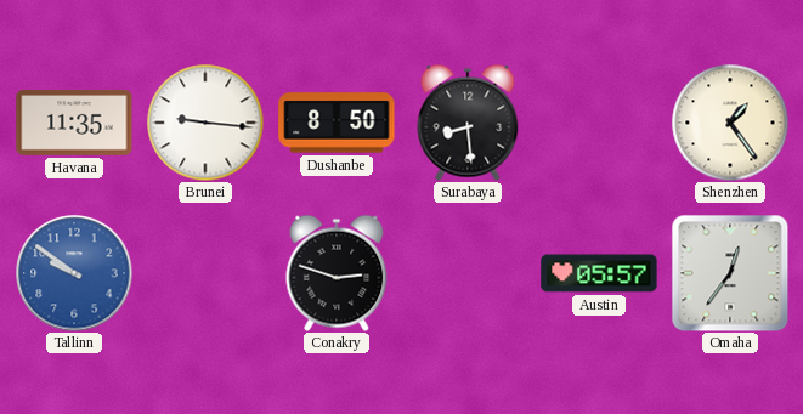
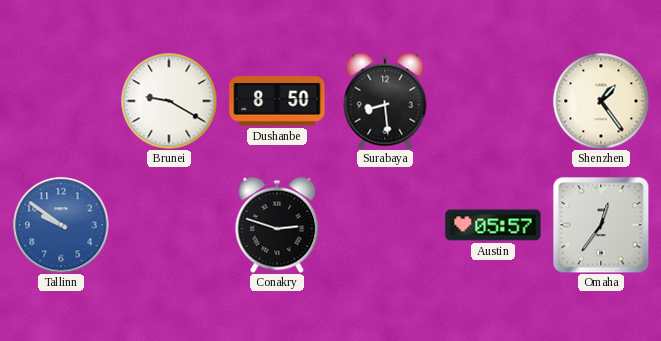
Havana: 11:35 -> none
Brunei: 9:16 -> 9:20
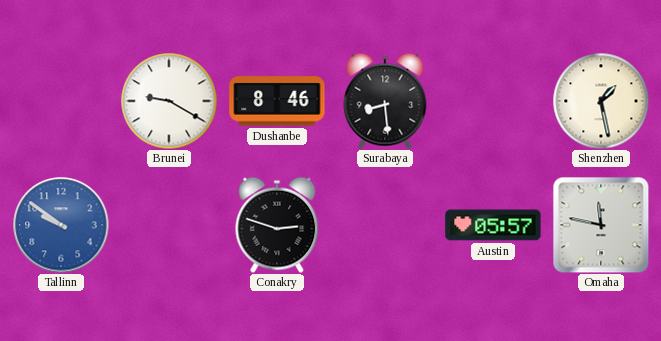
Dushanbe: 8:50 -> 8:46
Shenzhen: 1:24 -> 1:28
Omaha: 12:36 -> 11:47
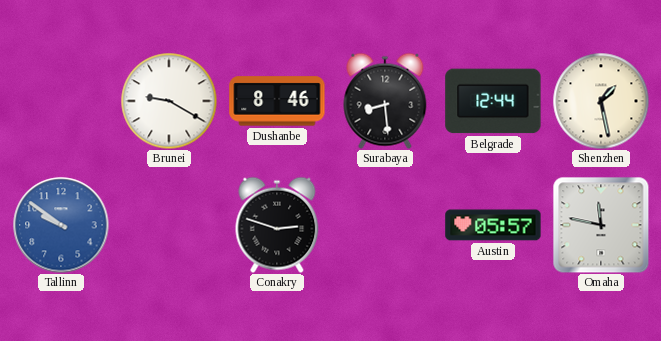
Belgrade: none -> 12:44
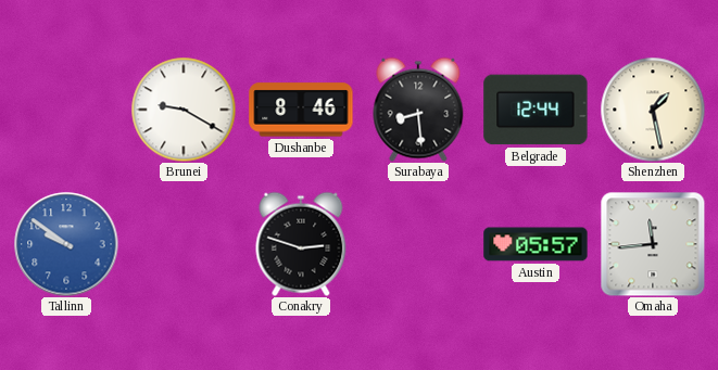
Omaha: 11:47 -> 11:44
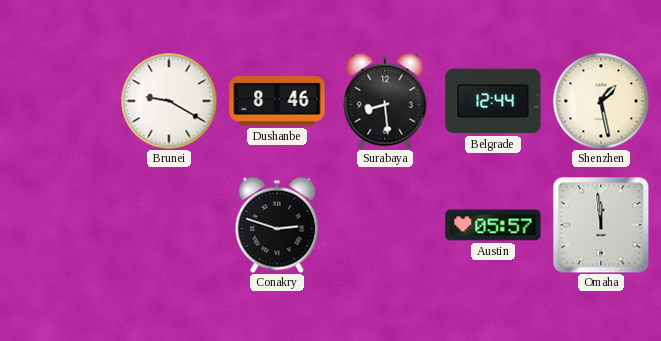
Tallinn: 9:51 -> none
Omaha: 11:44 -> 11:59
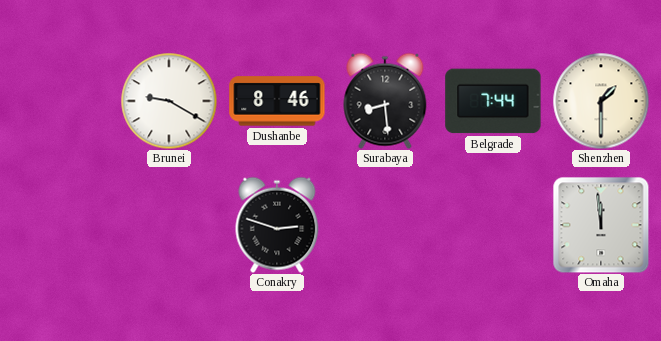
Belgrade: 12:44 -> 7:44
Shenzhen: 1:28 -> 1:30
Austin: 05:57 -> none
